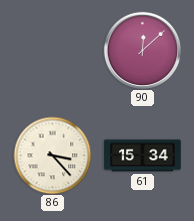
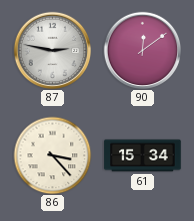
87: none -> 2:47
90: 12:08 -> 12:09
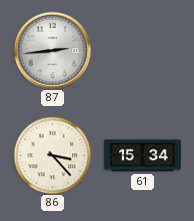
87: 2:47 -> 2:44
90: 12:09 -> none
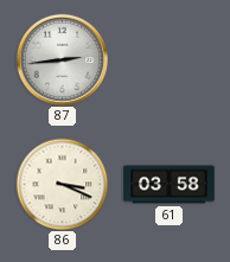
86: 3:23 -> 3:19
61: 15:34 -> 03:58
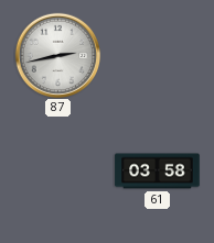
87: 2:44 -> 2:43
86: 3:19 -> none
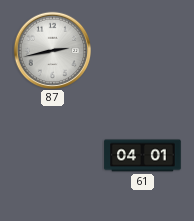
61: 03:58 -> 04:01
